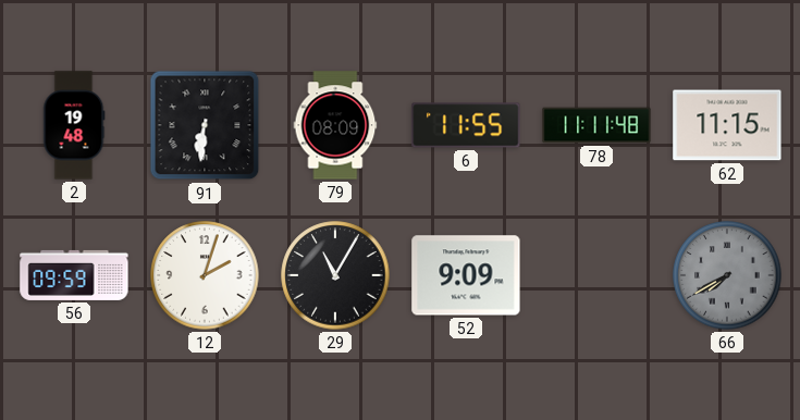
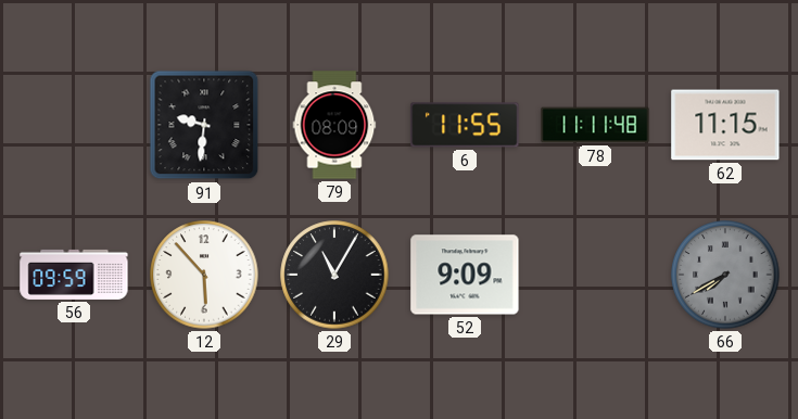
2: 19:48 -> none
91: 6:31 -> 9:31
12: 2:03 -> 5:53
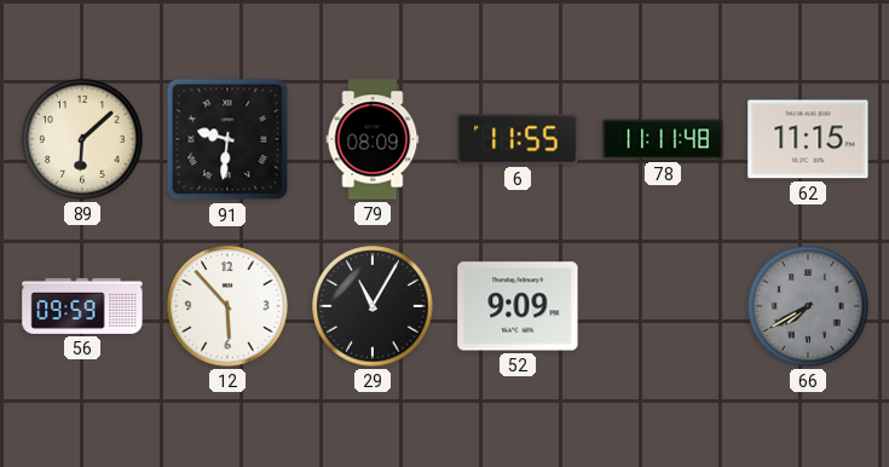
89: none -> 6:08
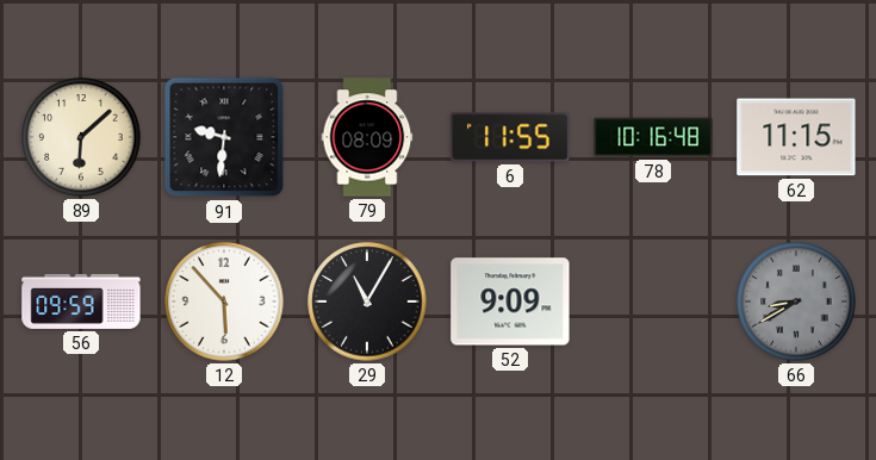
78: 11:11 -> 10:16
66: 7:40 -> 8:40
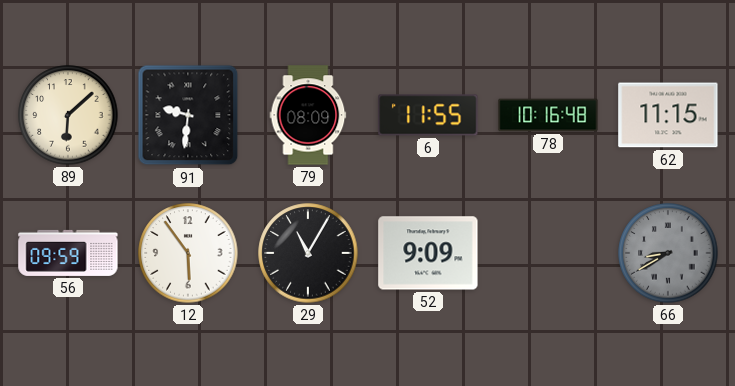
12: 5:53 -> 5:54
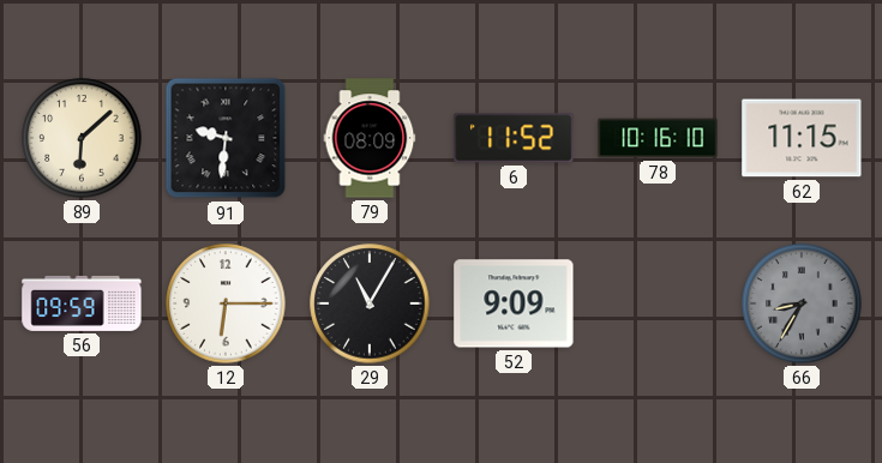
6: 11:55 -> 11:52
78: 10:16:48 -> 10:16:10
12: 5:54 -> 6:15
66: 8:40 -> 8:35
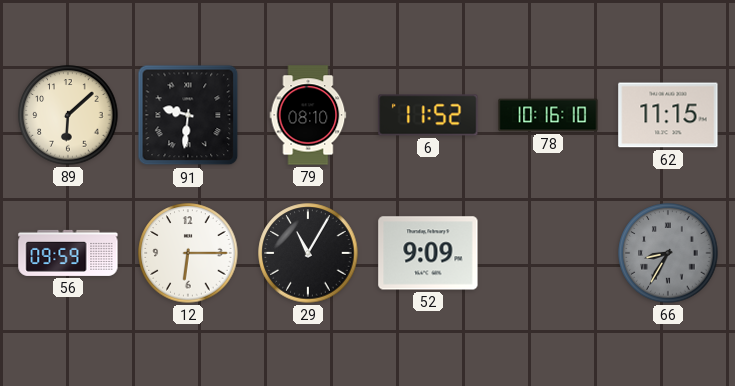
79: 08:09 -> 08:10
